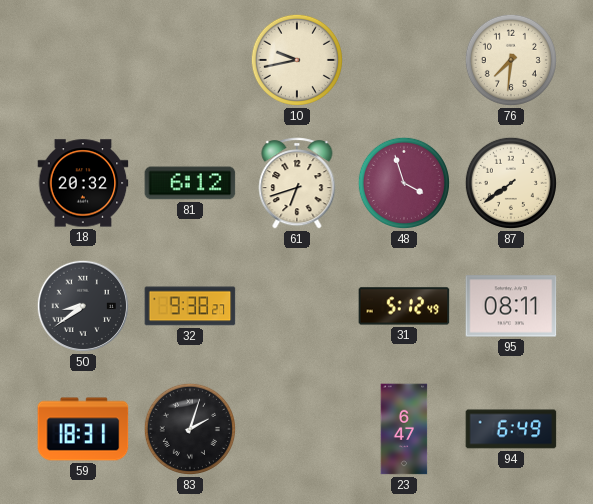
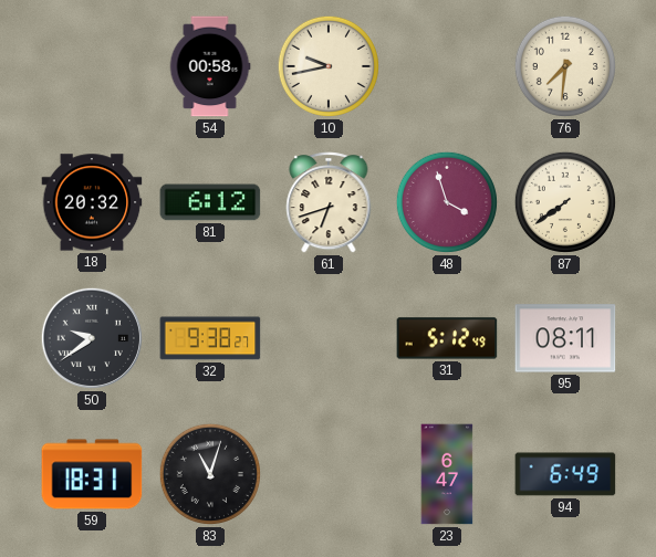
54: none -> 00:58
50: 8:39 -> 9:39
83: 2:03 -> 11:03
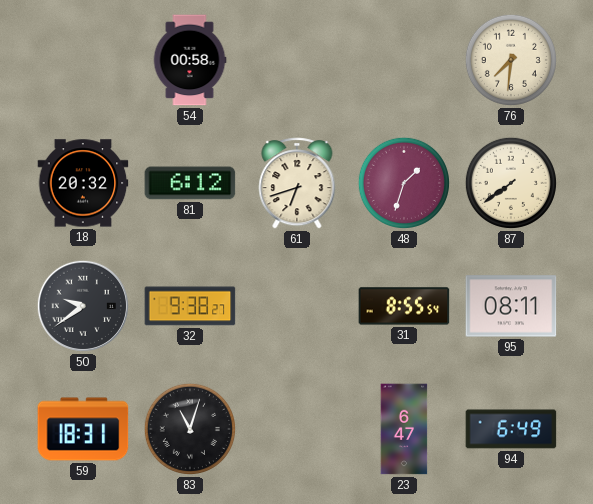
10: 9:43 -> none
48: 3:57 -> 1:33
31: 5:12 -> 8:55
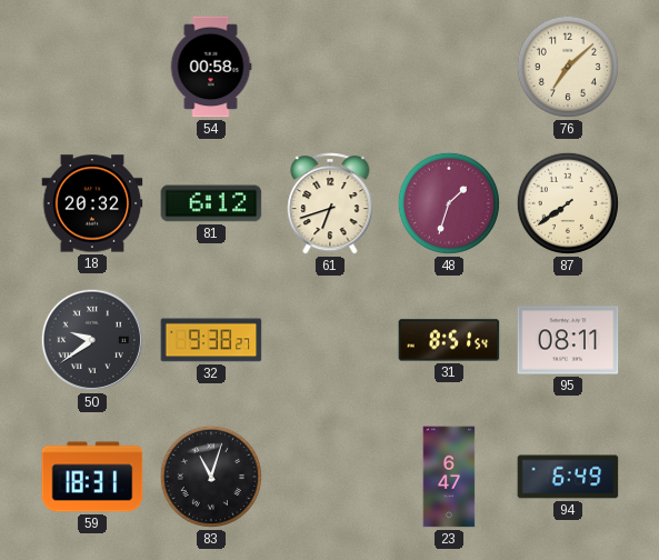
76: 7:31 -> 7:08
31: 8:55 -> 8:51
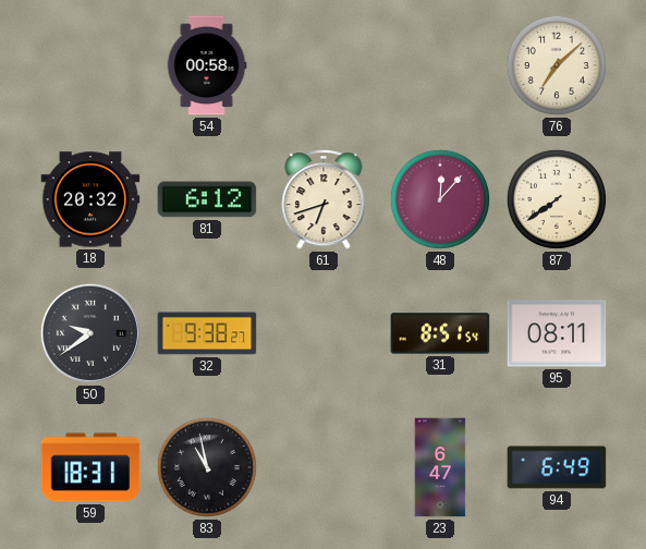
48: 1:33 -> 12:07
83: 11:03 -> 10:58
